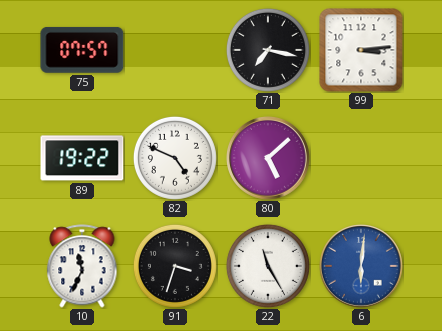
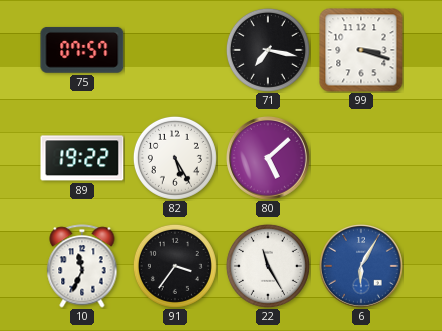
99: 3:14 -> 3:18
82: 4:49 -> 5:25
91: 3:33 -> 3:36
6: 6:01 -> 6:05
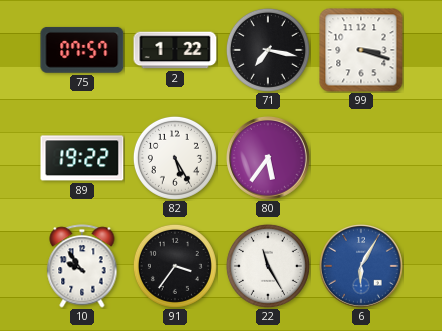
2: none -> 1:22
80: 5:08 -> 5:36
10: 11:34 -> 9:54
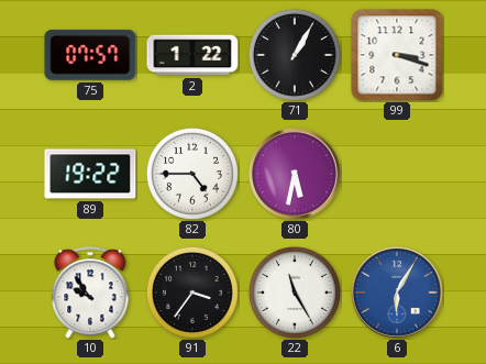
71: 7:17 -> 1:05
82: 5:25 -> 4:45
80: 5:36 -> 5:32
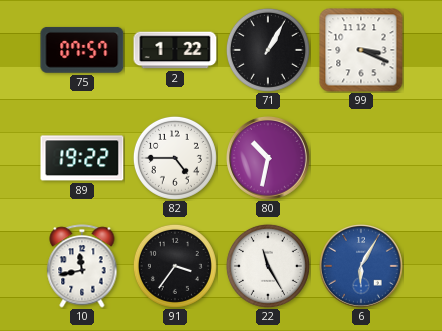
99: 3:18 -> 3:19
80: 5:32 -> 10:32
10: 9:54 -> 11:43
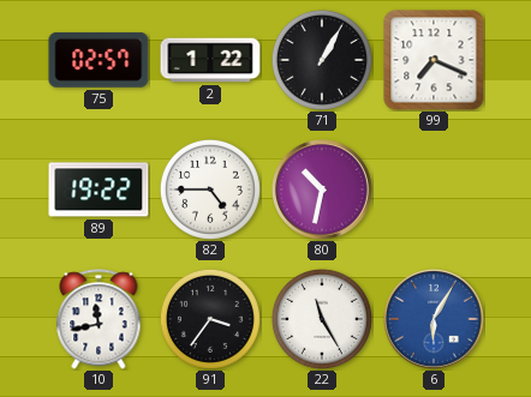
75: 07:57 -> 02:57
99: 3:19 -> 7:19
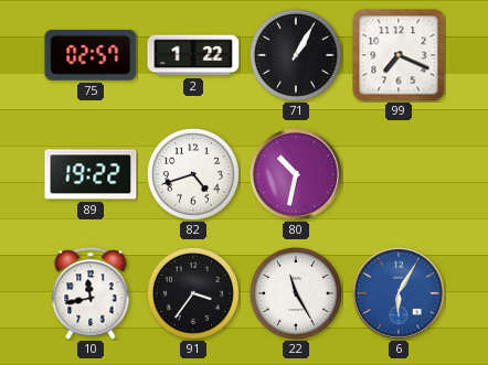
82: 4:45 -> 4:42
